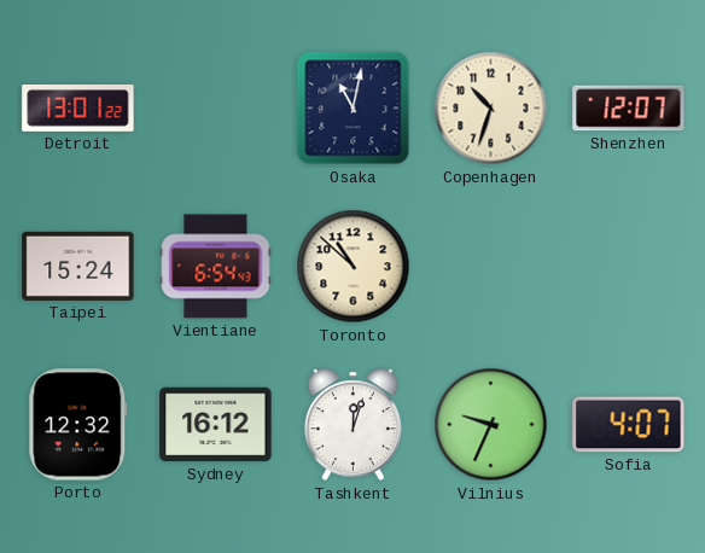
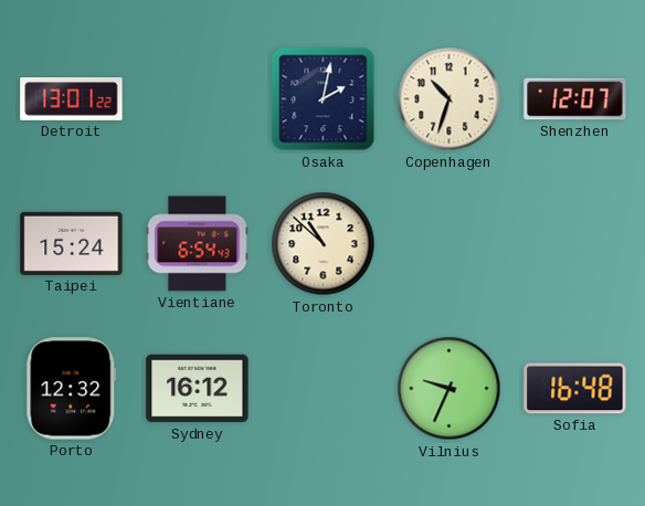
Osaka: 11:02 -> 2:02
Tashkent: 12:03 -> none
Sofia: 4:07 -> 16:48
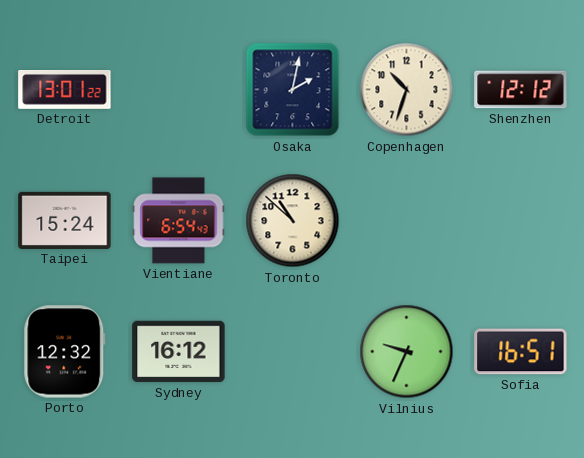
Shenzhen: 12:07 -> 12:12
Sofia: 16:48 -> 16:51
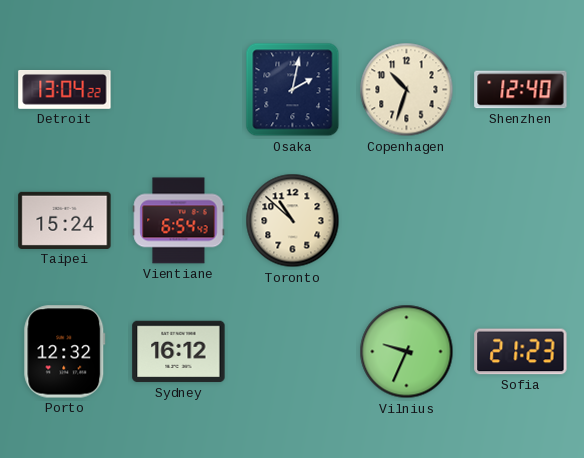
Detroit: 13:01 -> 13:04
Shenzhen: 12:12 -> 12:40
Sofia: 16:51 -> 21:23
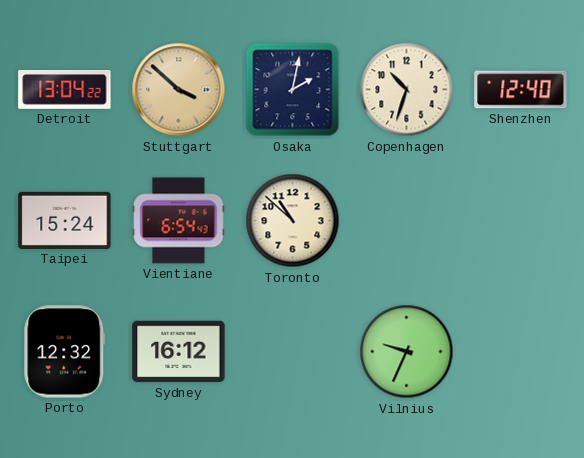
Stuttgart: none -> 3:52
Sofia: 21:23 -> none
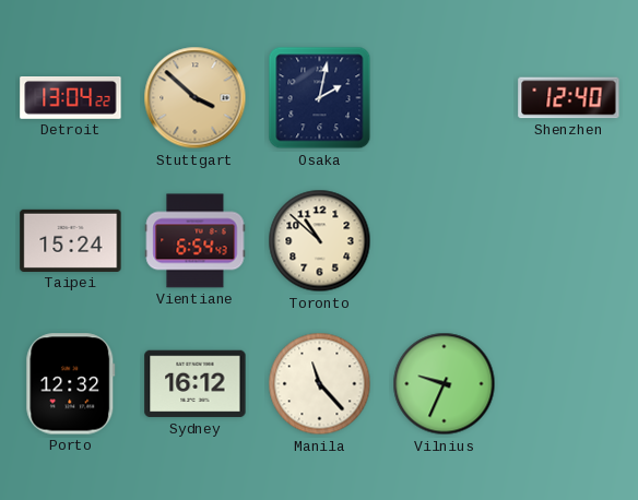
Copenhagen: 10:33 -> none
Manila: none -> 11:23
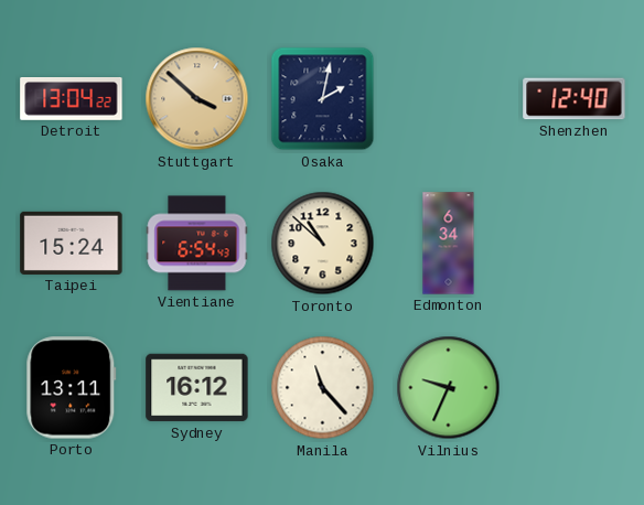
Edmonton: none -> 6:34
Porto: 12:32 -> 13:11
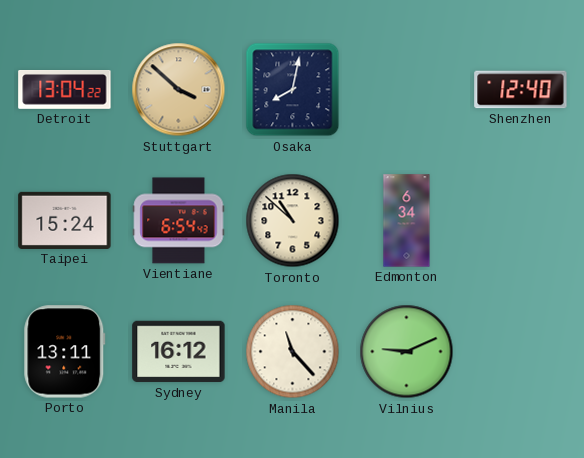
Osaka: 2:02 -> 8:02
Vilnius: 9:34 -> 9:11
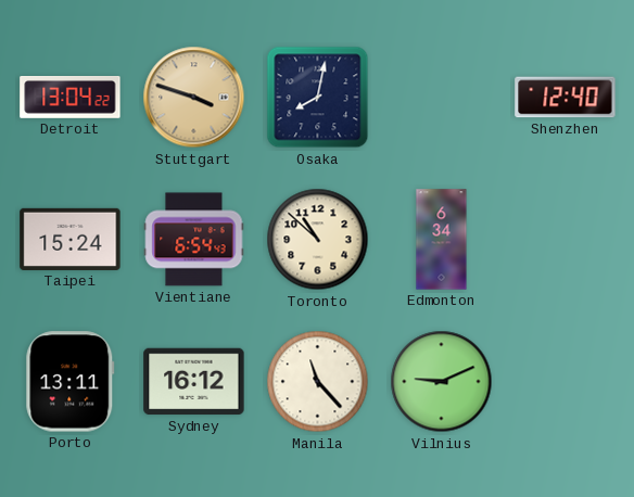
Stuttgart: 3:52 -> 3:48
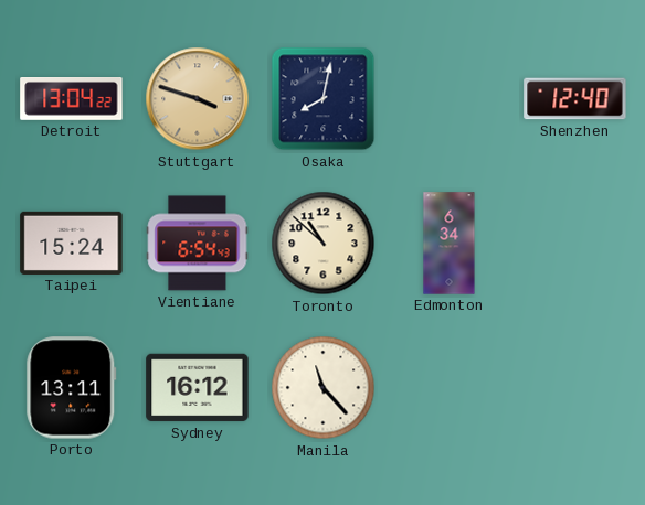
Vilnius: 9:11 -> none
